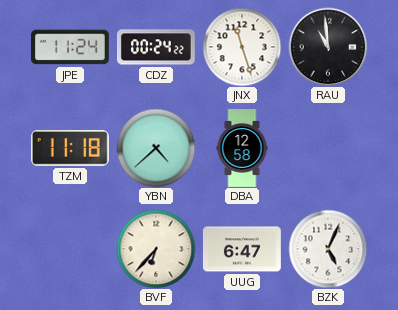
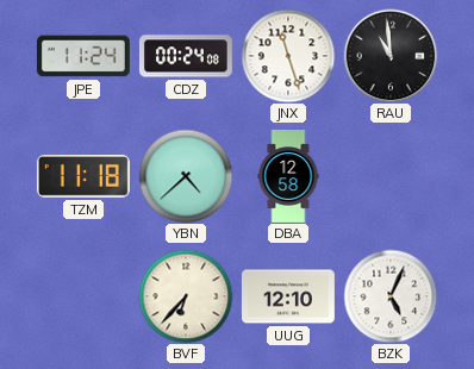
CDZ: 00:24:22 -> 00:24:08
UUG: 6:47 -> 12:10
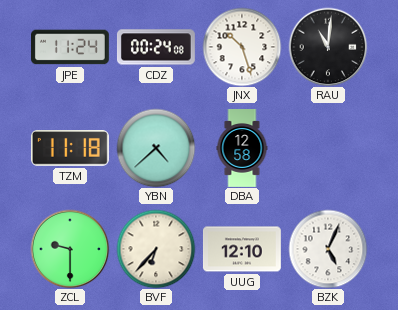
JNX: 11:27 -> 10:27
RAU: 10:59 -> 11:01
ZCL: none -> 9:30
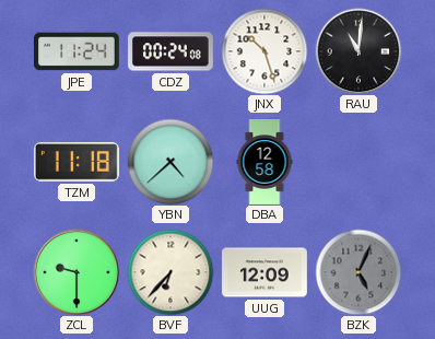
UUG: 12:10 -> 12:09
BZK dial: white -> grey
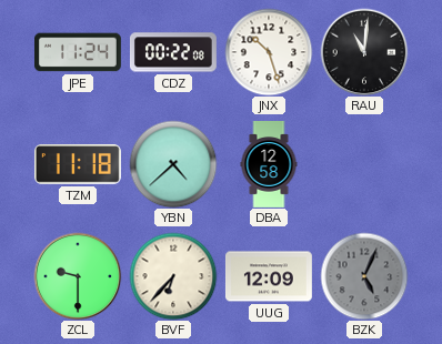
CDZ: 00:24 -> 00:22
